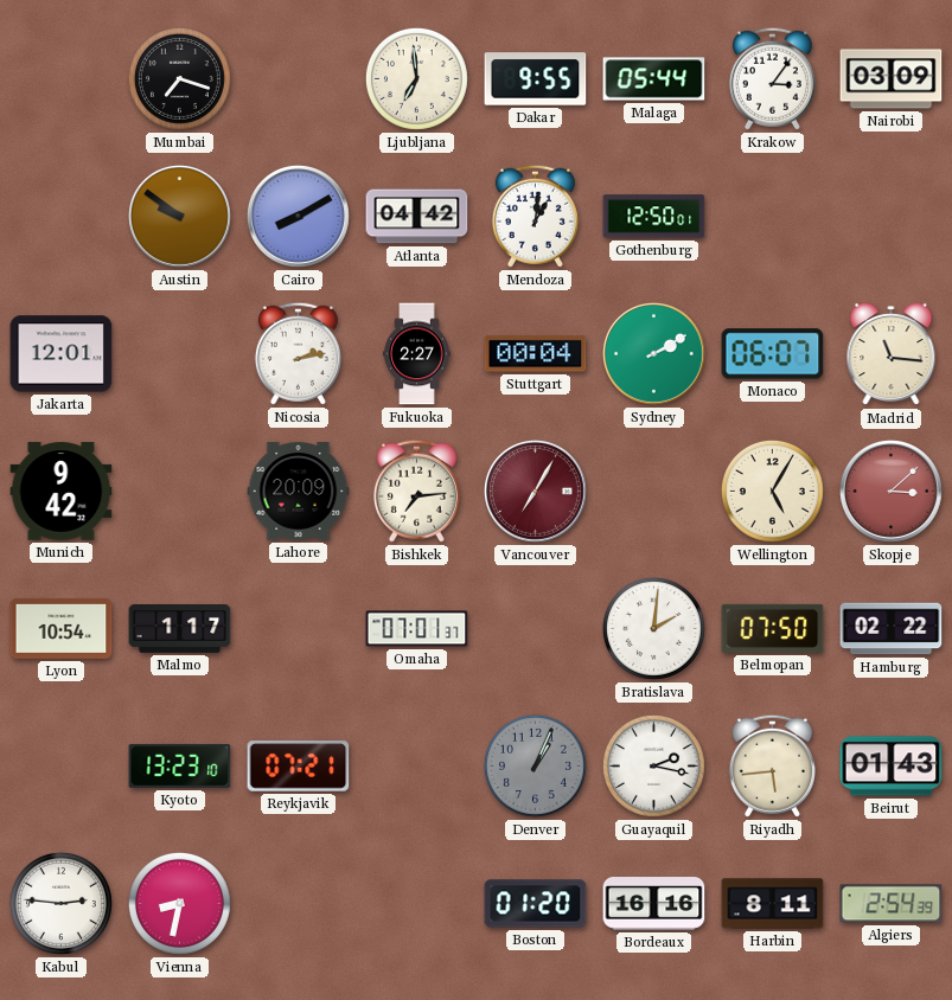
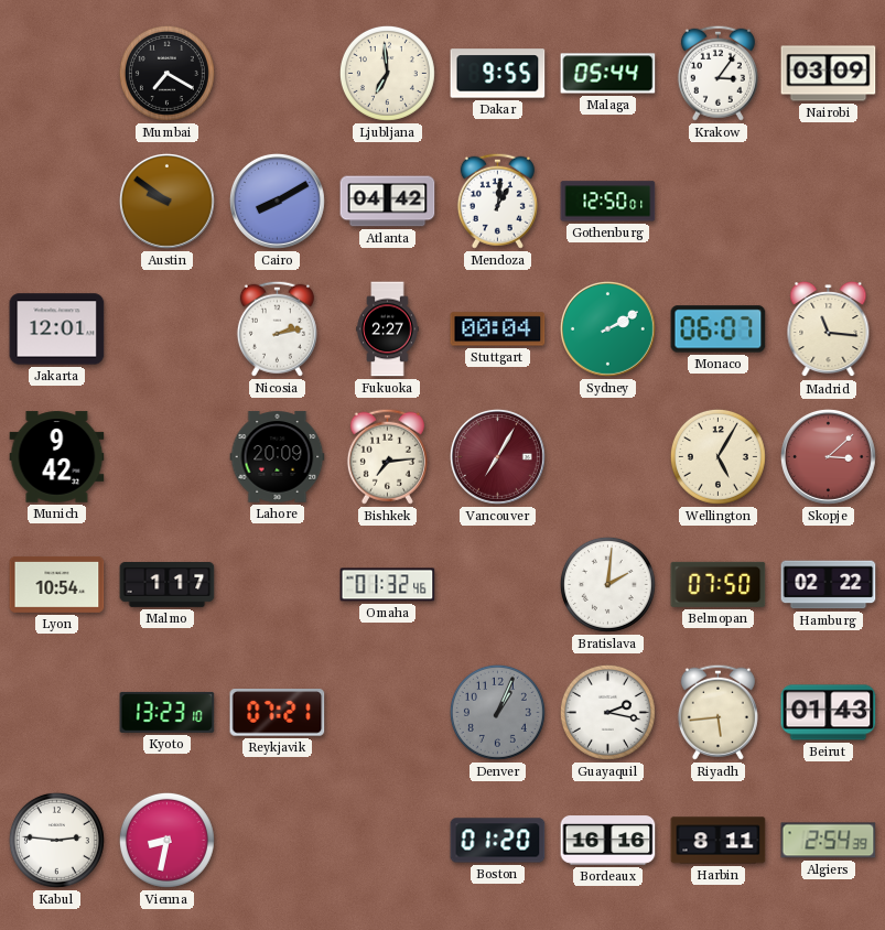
Mumbai: 7:18 -> 7:20
Omaha: 07:01 -> 01:32
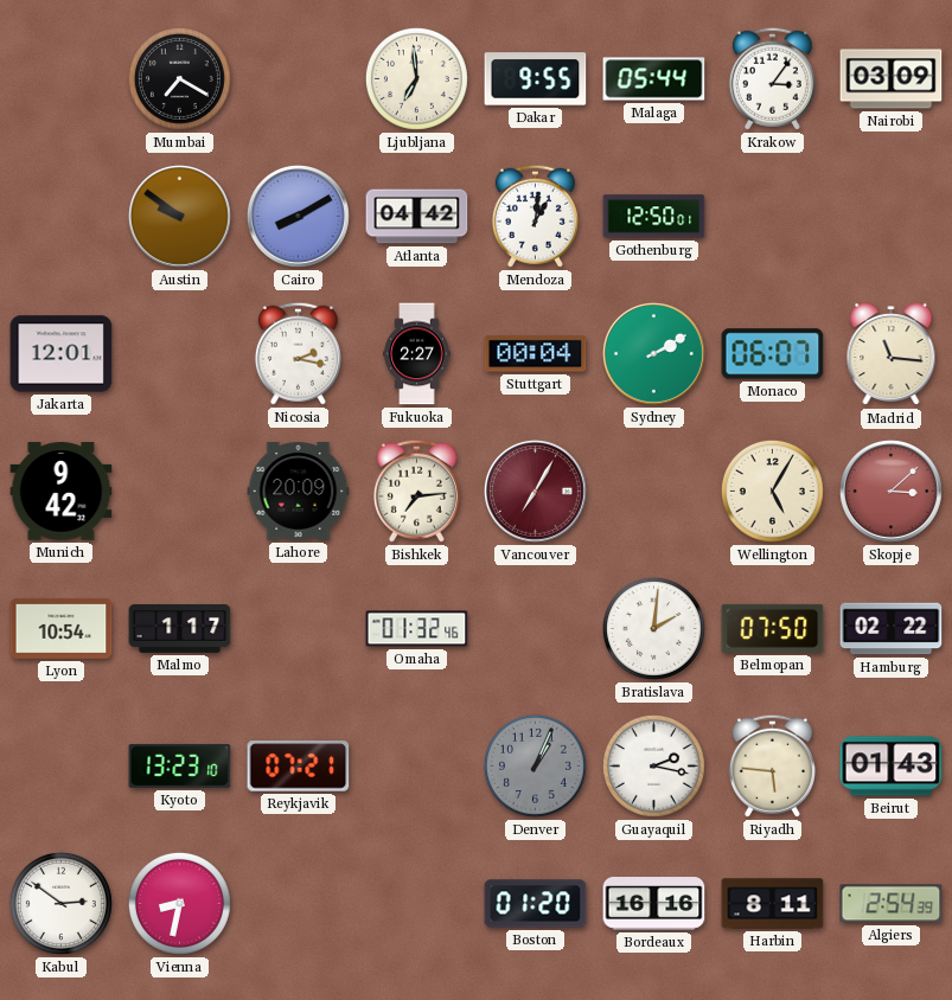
Nicosia: 2:13 -> 2:17
Riyadh: 5:44 -> 5:46
Kabul: 2:46 -> 2:51
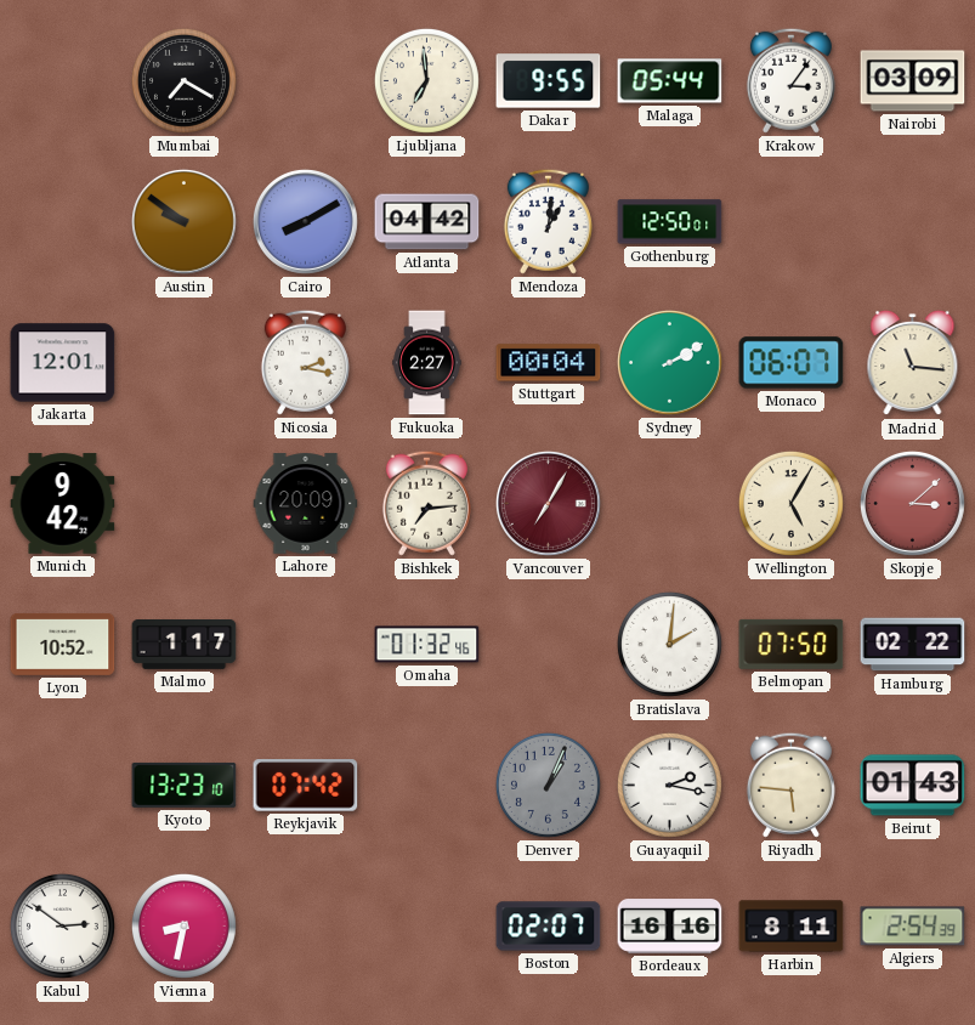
Lyon: 10:54 -> 10:52
Reykjavik: 07:21 -> 07:42
Boston: 01:20 -> 02:07
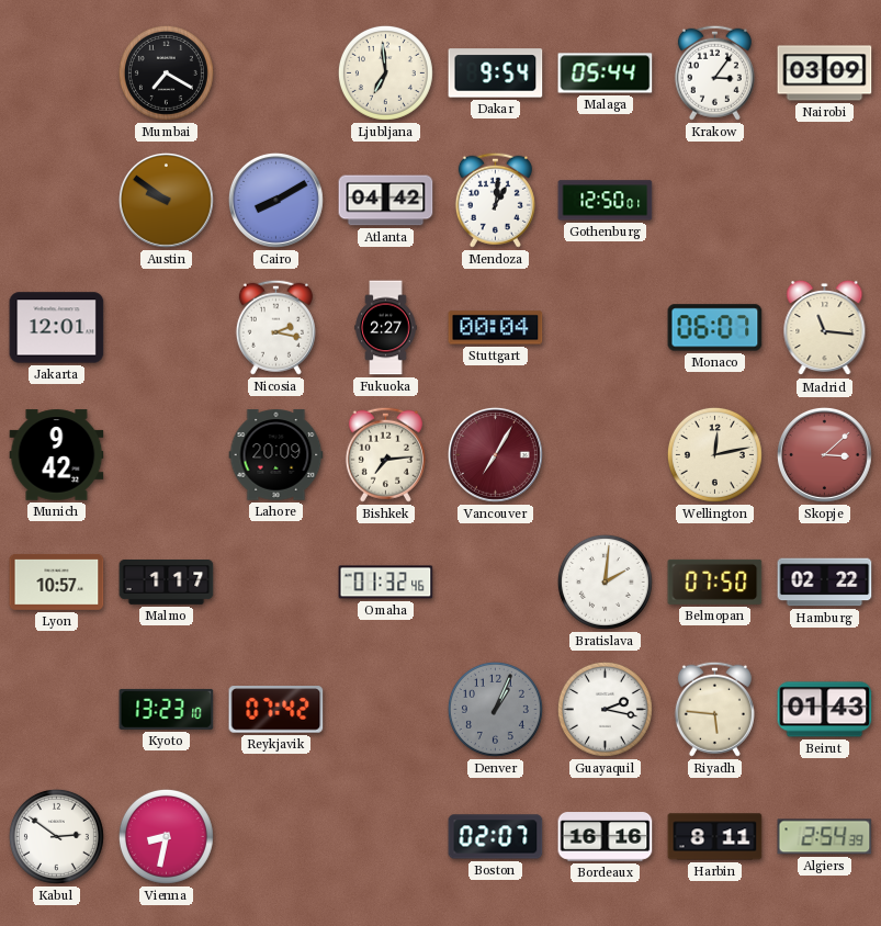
Dakar: 9:55 -> 9:54
Sydney: 2:10 -> none
Wellington: 5:05 -> 12:13
Lyon: 10:52 -> 10:57
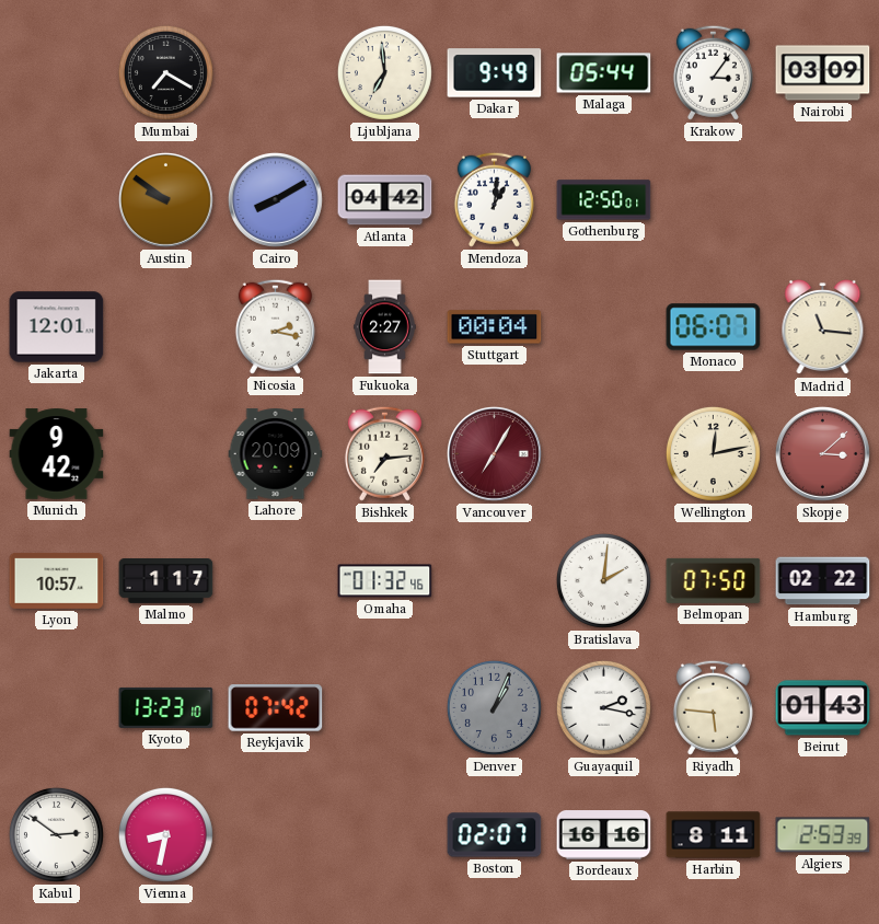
Dakar: 9:54 -> 9:49
Algiers: 2:54 -> 2:53
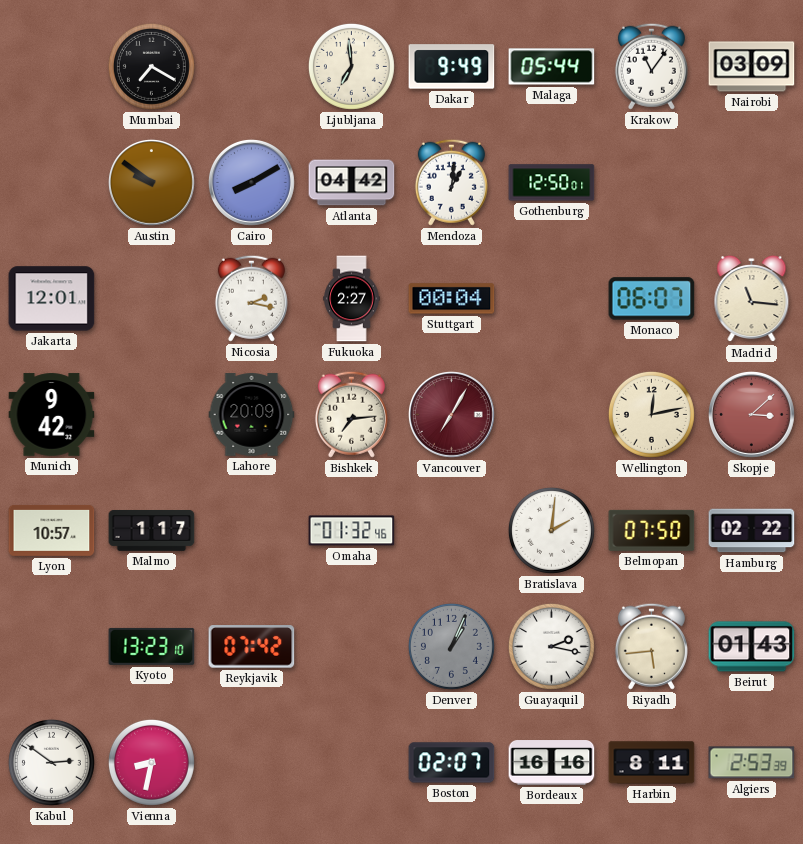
Krakow: 3:06 -> 11:06
Riyadh: 5:46 -> 5:44
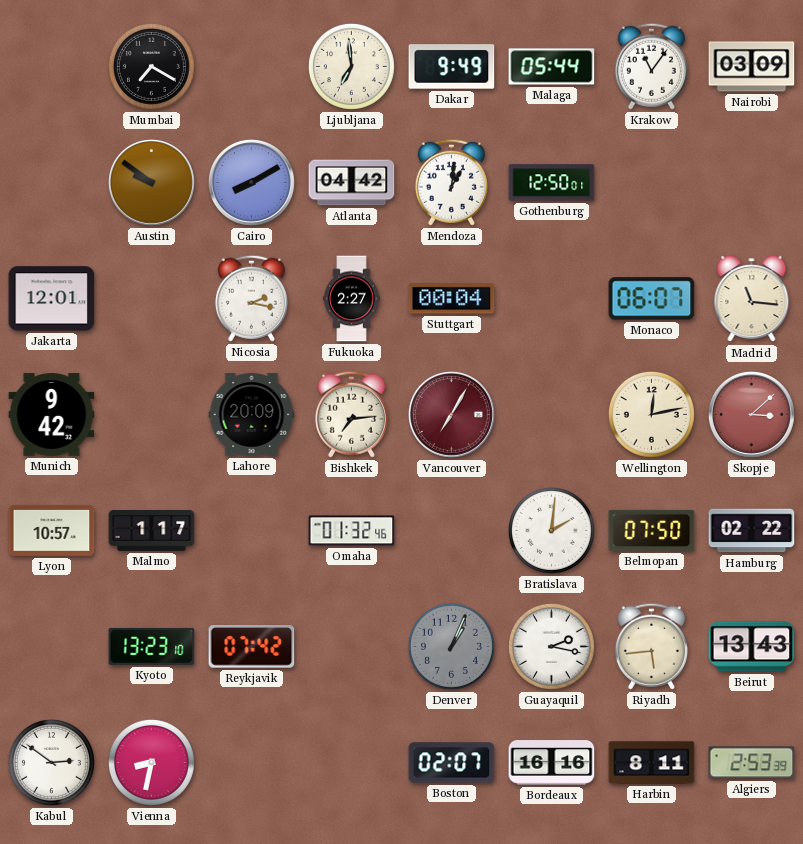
Beirut: 01:43 -> 13:43
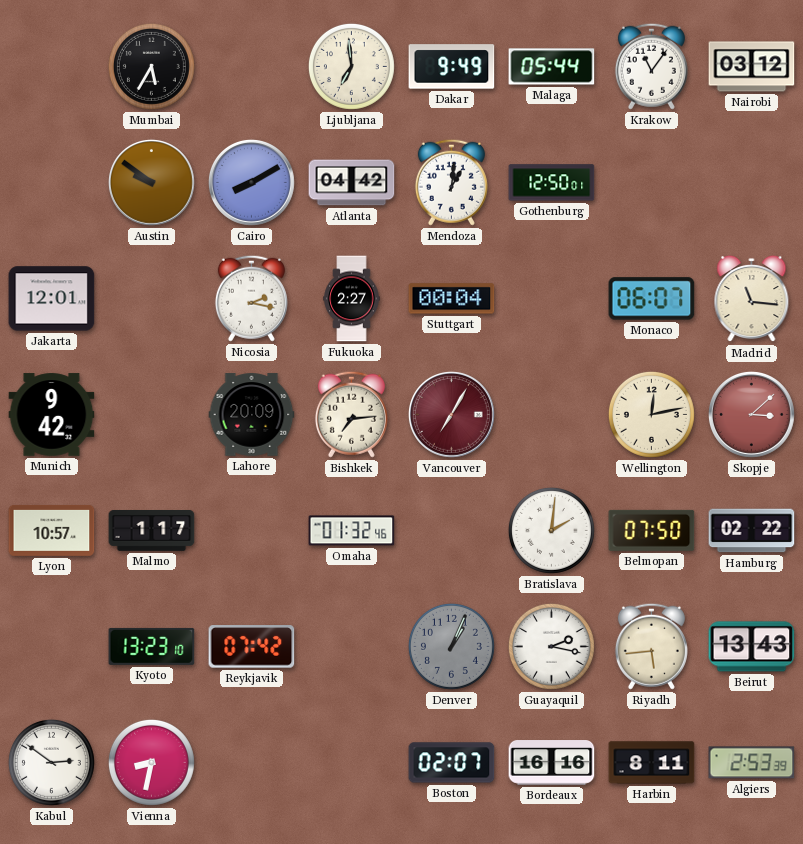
Mumbai: 7:20 -> 5:35
Nairobi: 03:09 -> 03:12
